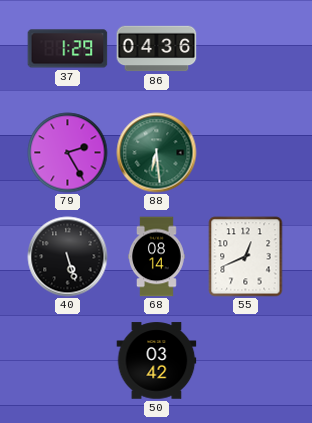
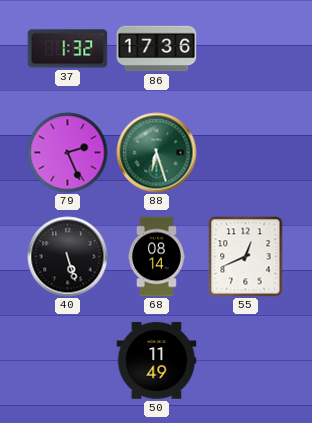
37: 1:29 -> 1:32
86: 04:36 -> 17:36
79: 2:25 -> 2:26
88: 6:29 -> 6:27
50: 03:42 -> 11:49
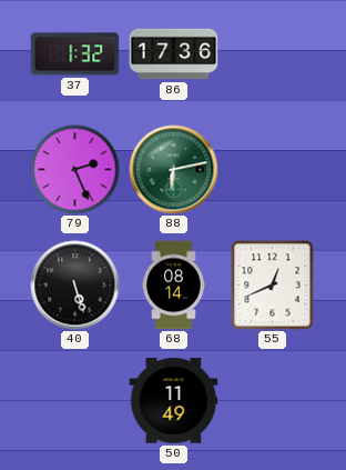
88: 6:27 -> 6:13
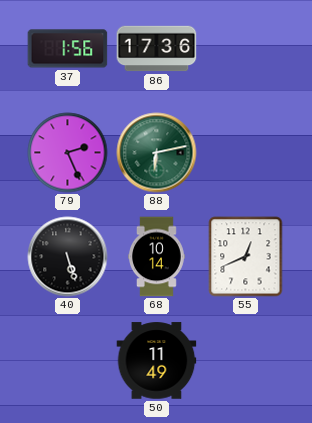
37: 1:32 -> 1:56
68: 08:14 -> 10:14
